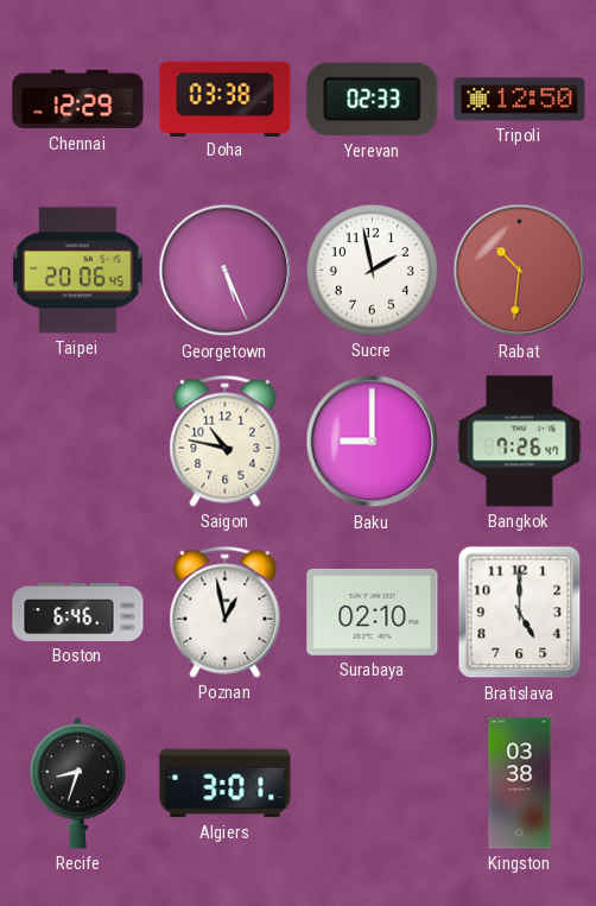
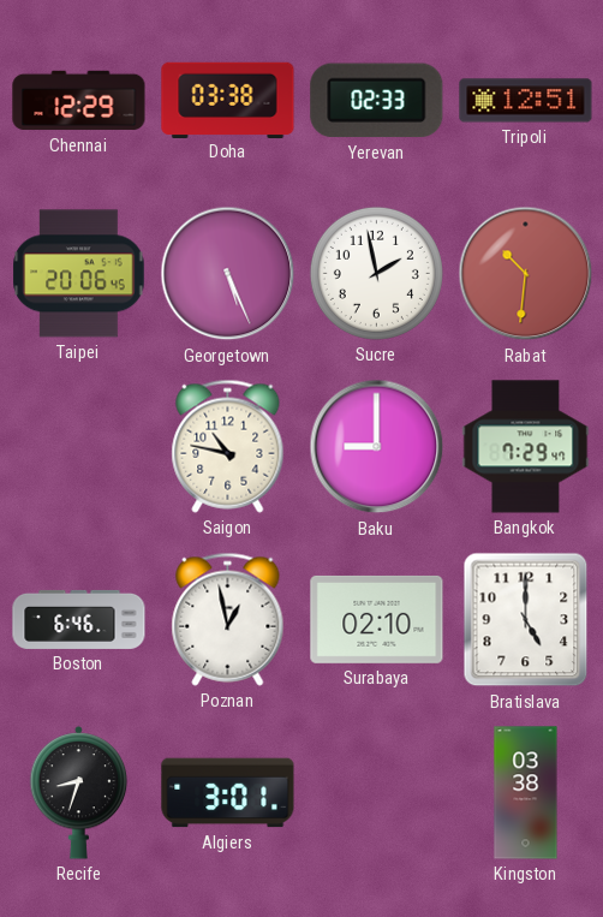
Tripoli: 12:50 -> 12:51
Bangkok: 7:26 -> 7:29
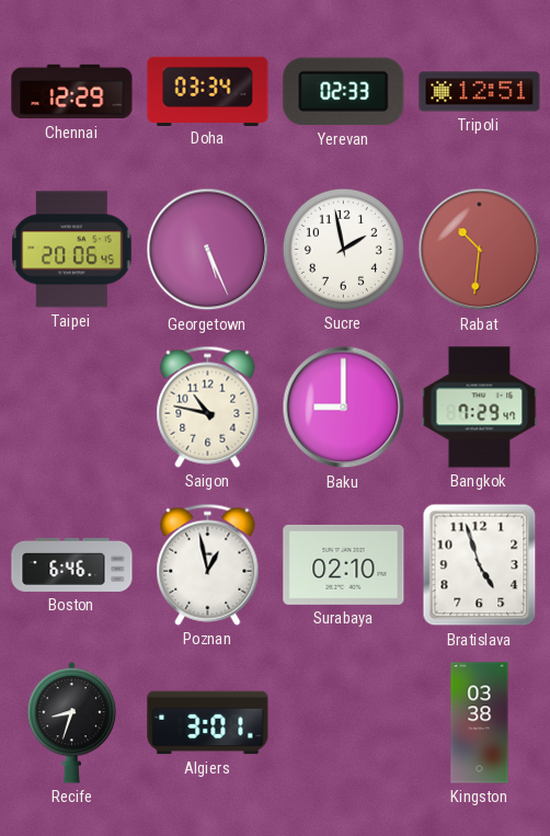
Doha: 03:38 -> 03:34
Bratislava: 5:00 -> 4:57
